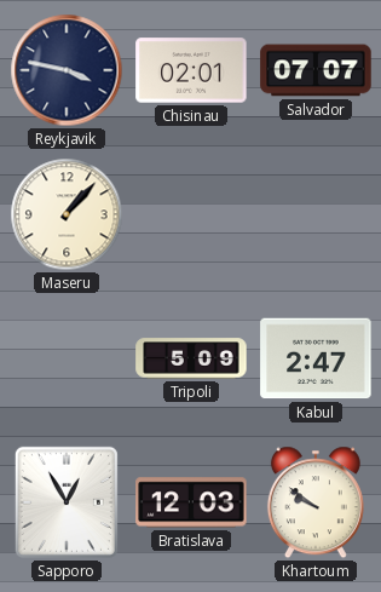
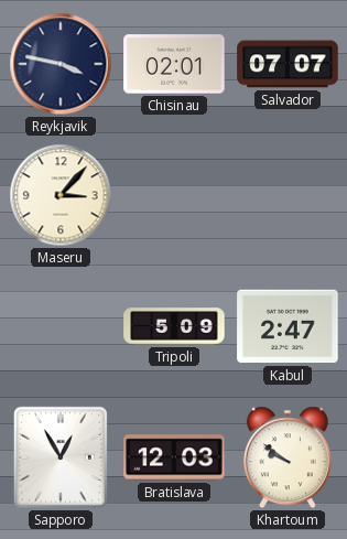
Maseru: 1:07 -> 3:07
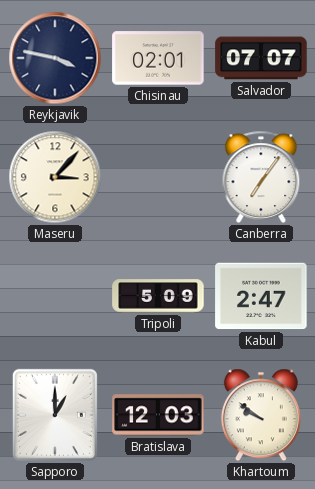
Canberra: none -> 7:06
Sapporo: 12:55 -> 1:00
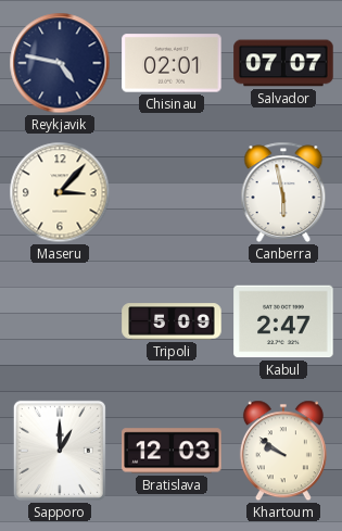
Reykjavik: 3:47 -> 4:47
Canberra: 7:06 -> 5:58
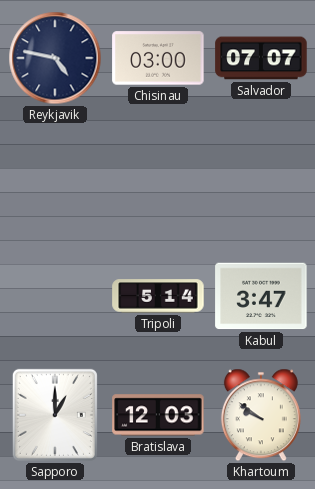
Chisinau: 02:01 -> 03:00
Maseru: 3:07 -> none
Canberra: 5:58 -> none
Tripoli: 5:09 -> 5:14
Kabul: 2:47 -> 3:47
